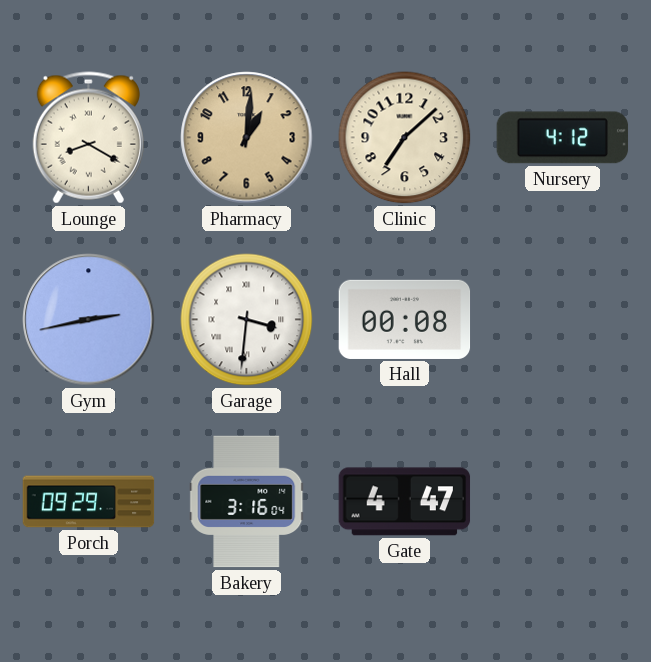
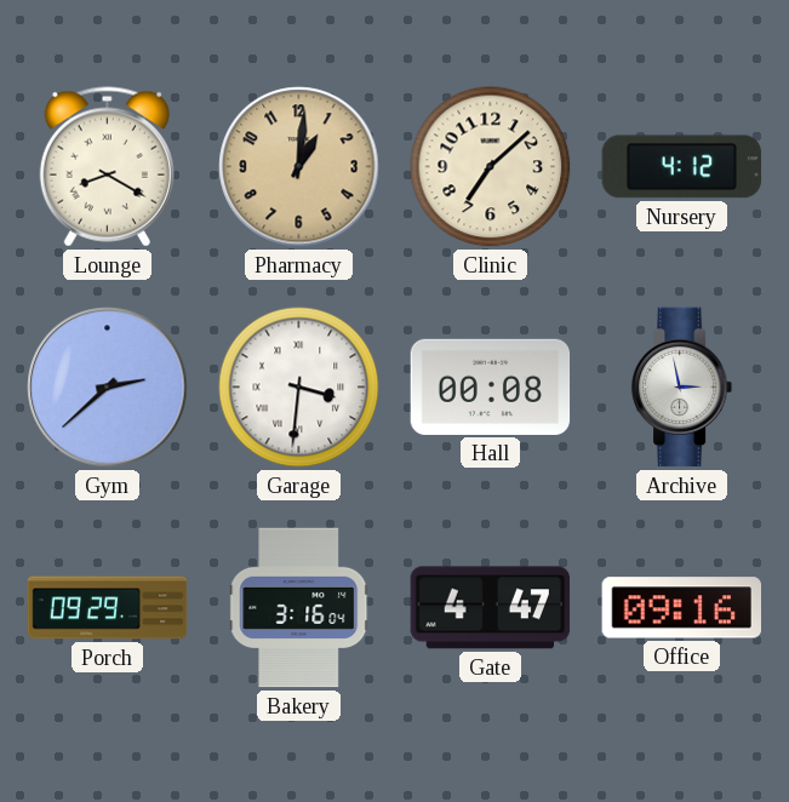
Gym: 2:43 -> 2:38
Archive: none -> 2:58
Office: none -> 09:16
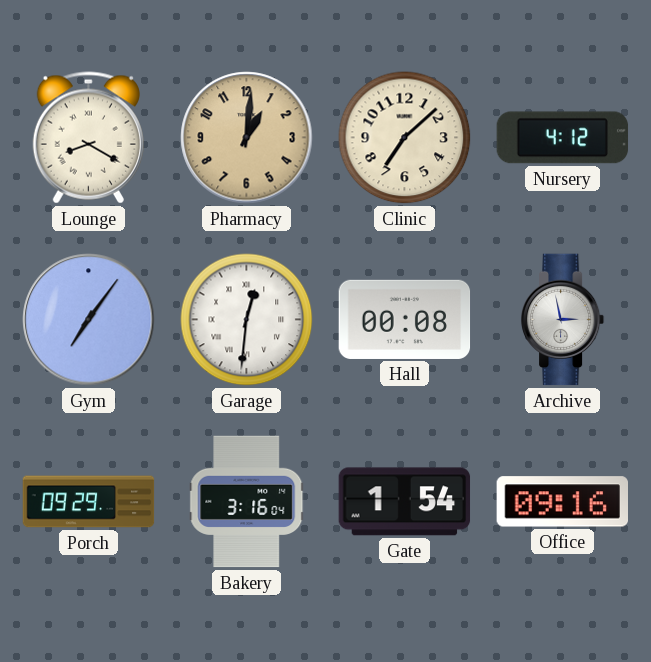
Gym: 2:38 -> 7:06
Garage: 3:31 -> 12:31
Gate: 4:47 -> 1:54
